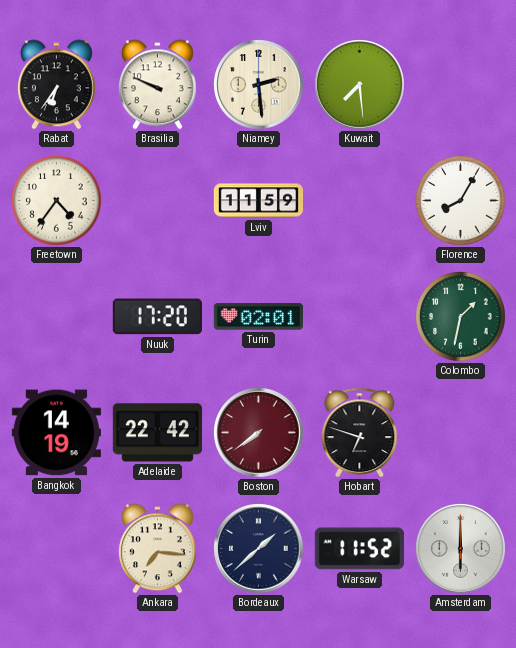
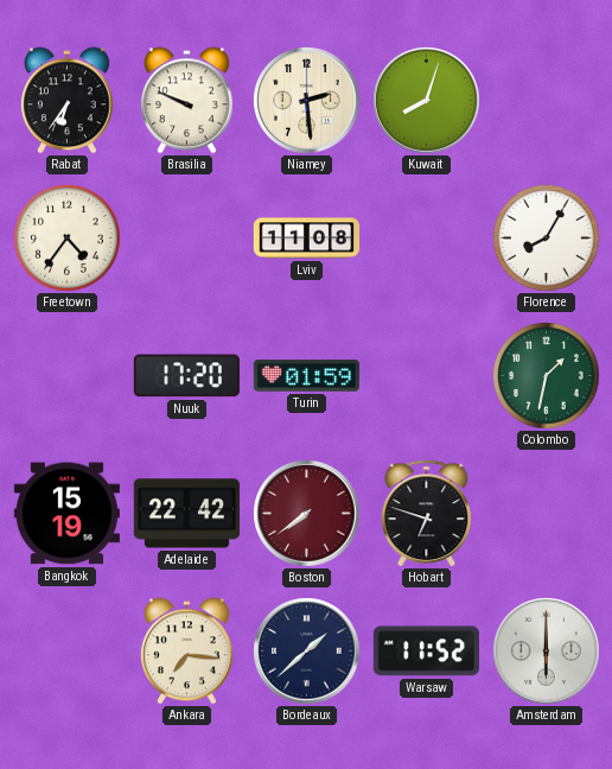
Kuwait: 7:29 -> 8:03
Lviv: 11:59 -> 11:08
Turin: 02:01 -> 01:59
Bangkok: 14:19 -> 15:19
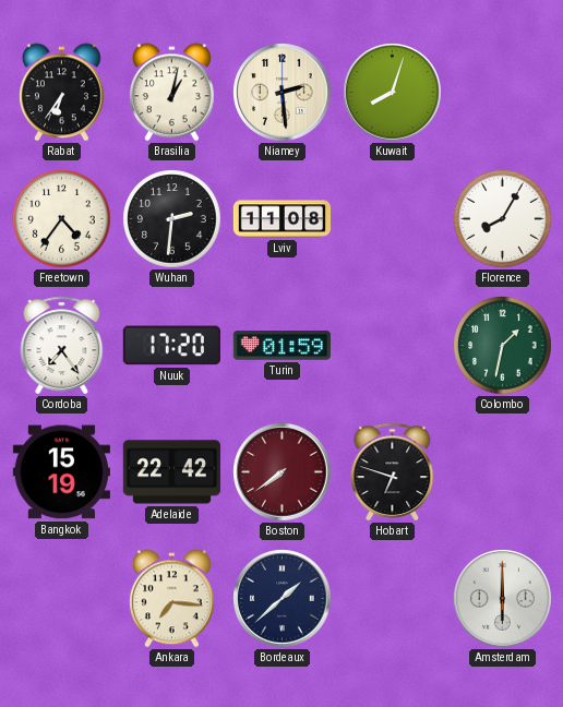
Brasilia: 9:49 -> 1:02
Wuhan: none -> 2:31
Cordoba: none -> 7:24
Warsaw: 11:52 -> none
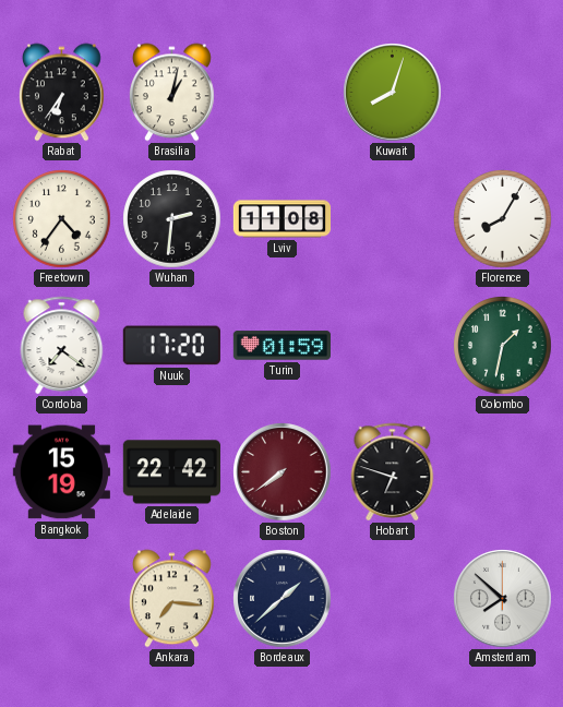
Niamey: 2:29 -> none
Cordoba: 7:24 -> 7:21
Amsterdam: 6:00 -> 7:52
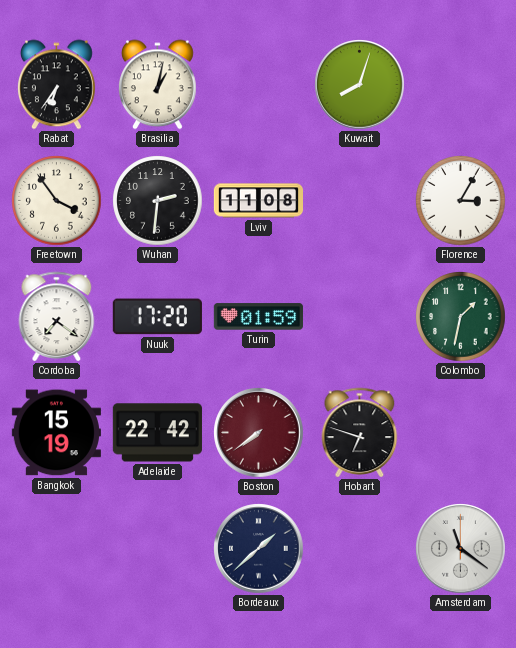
Freetown: 4:36 -> 3:54
Florence: 8:05 -> 3:05
Ankara: 7:16 -> none
Amsterdam: 7:52 -> 11:21
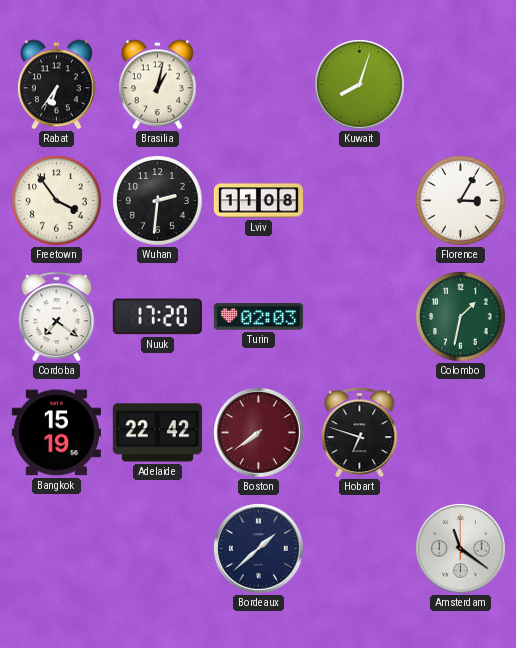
Turin: 01:59 -> 02:03
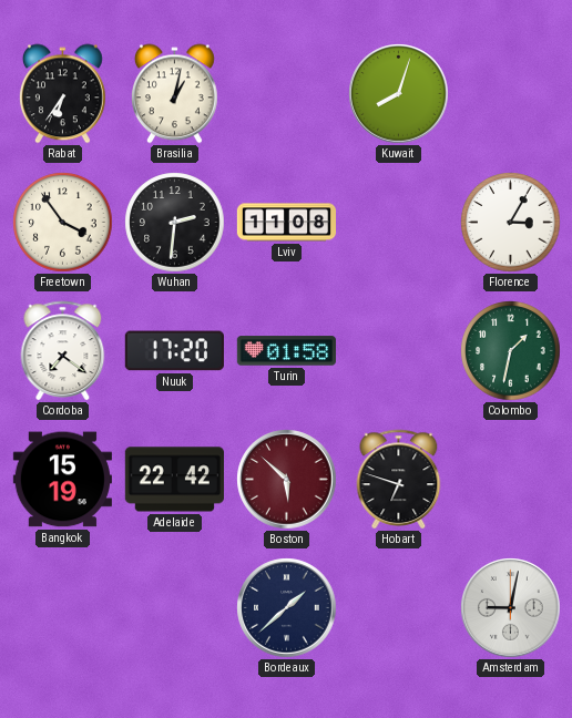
Turin: 02:03 -> 01:58
Boston: 7:39 -> 5:52
Amsterdam: 11:21 -> 9:02
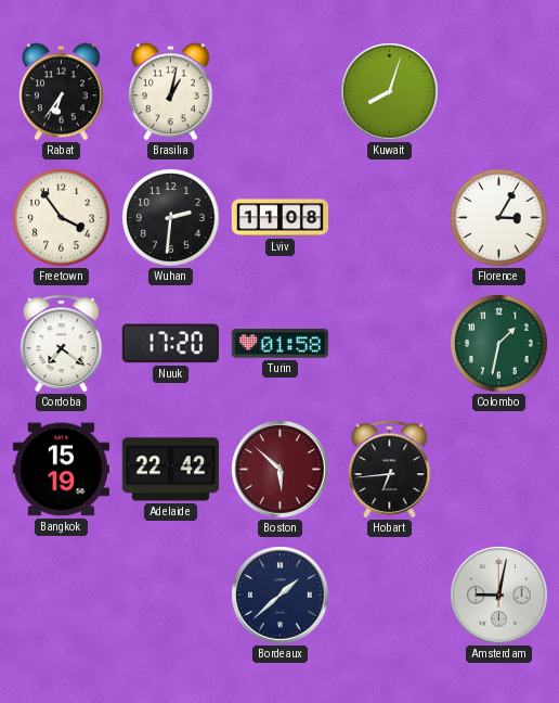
Hobart: 6:48 -> 6:44
